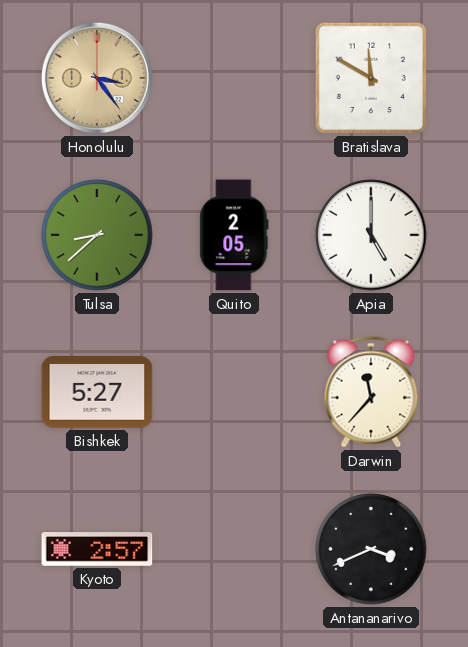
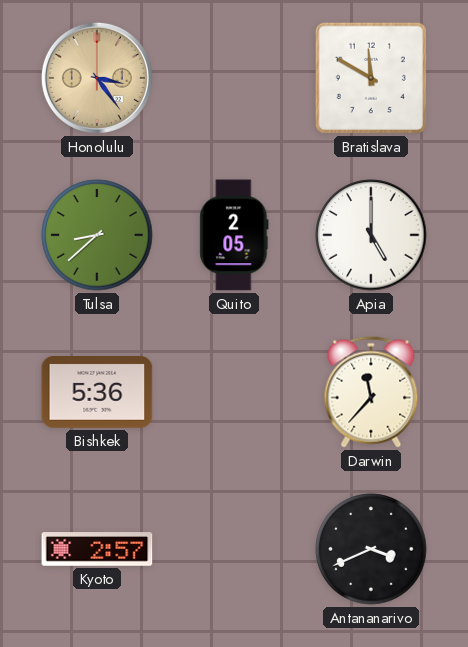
Bishkek: 5:27 -> 5:36
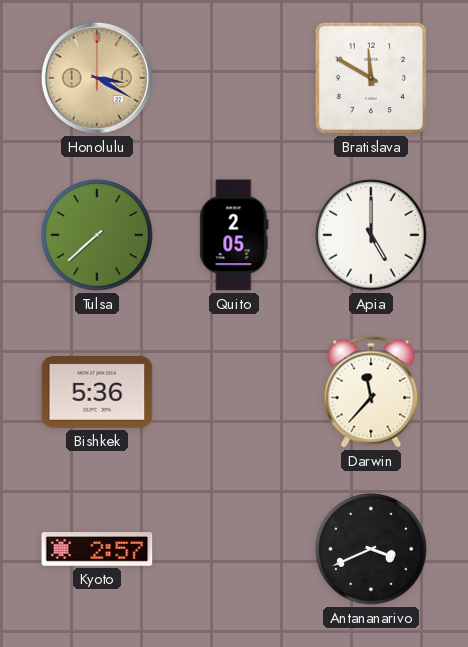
Honolulu: 3:24 -> 3:20
Tulsa: 8:38 -> 7:38
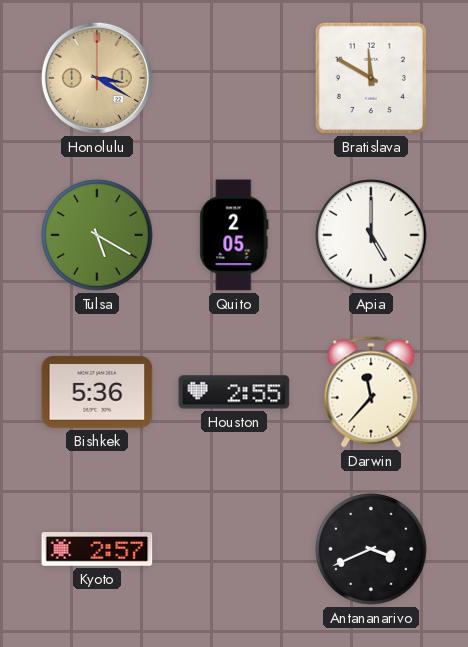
Tulsa: 7:38 -> 5:20
Houston: none -> 2:55
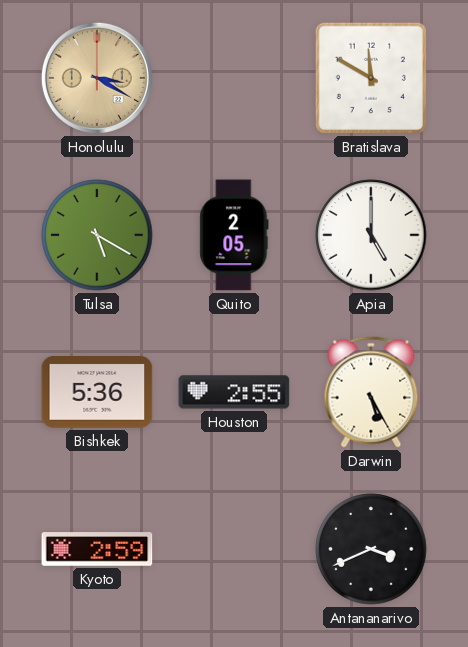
Darwin: 11:37 -> 5:25
Kyoto: 2:57 -> 2:59
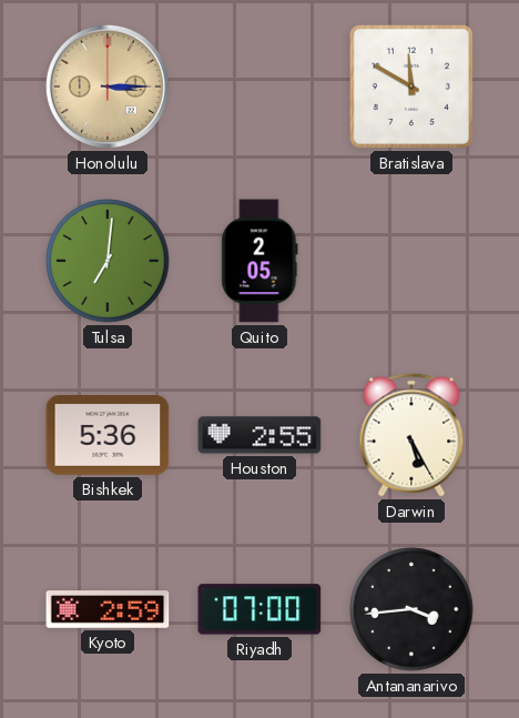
Honolulu: 3:20 -> 3:15
Tulsa: 5:20 -> 7:01
Apia: 5:00 -> none
Riyadh: none -> 07:00
Antananarivo: 3:41 -> 3:44
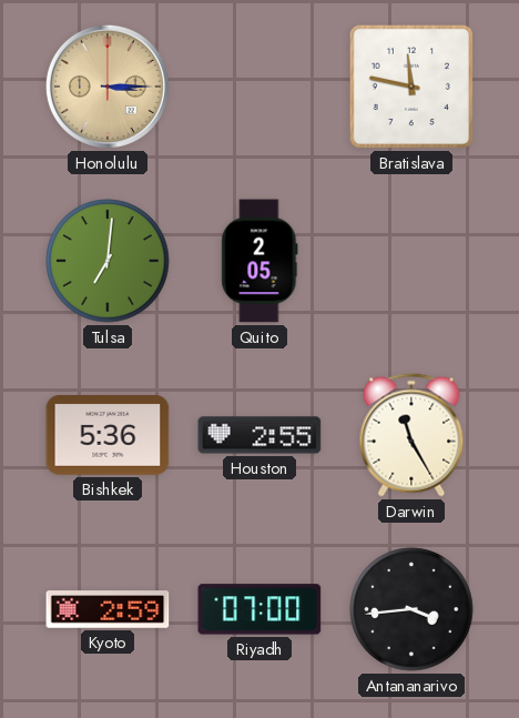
Bratislava: 11:50 -> 11:47
Darwin: 5:25 -> 11:25
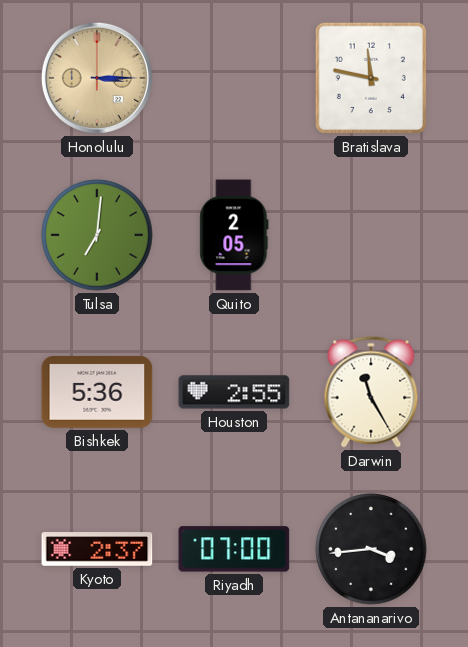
Kyoto: 2:59 -> 2:37
